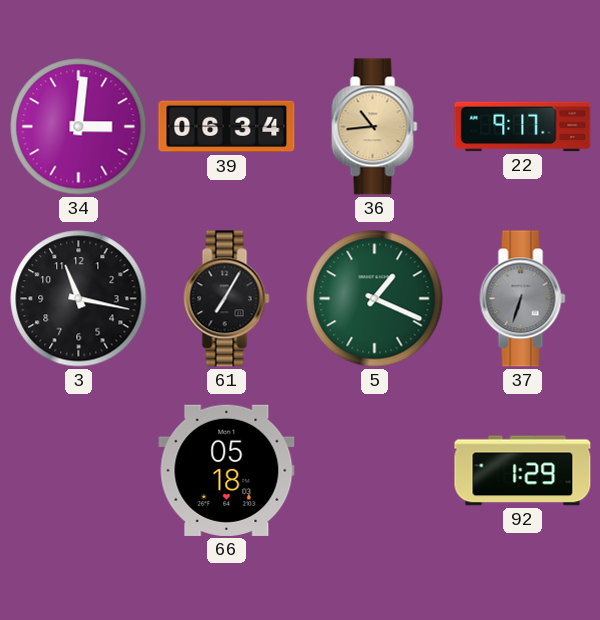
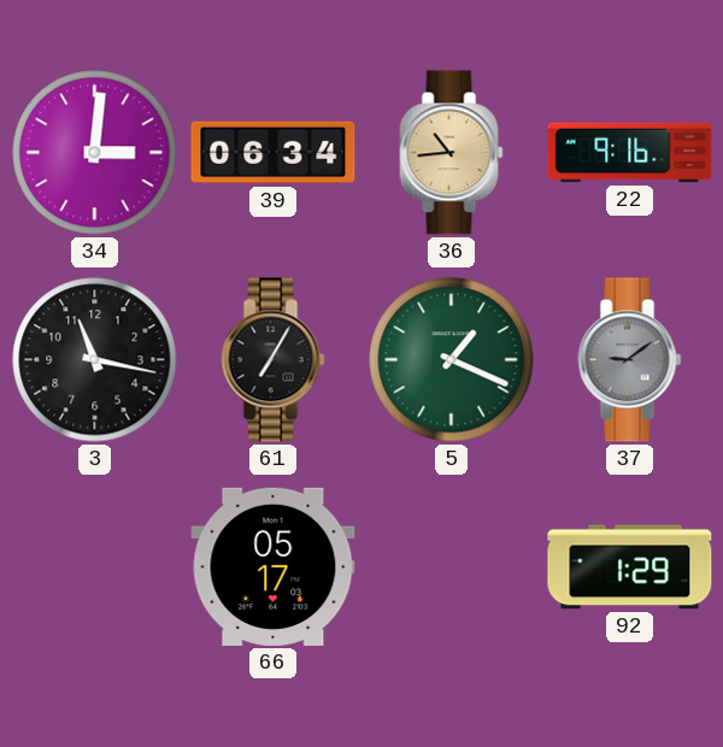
22: 9:17 -> 9:16
37: 6:33 -> 9:09
66: 05:18 -> 05:17
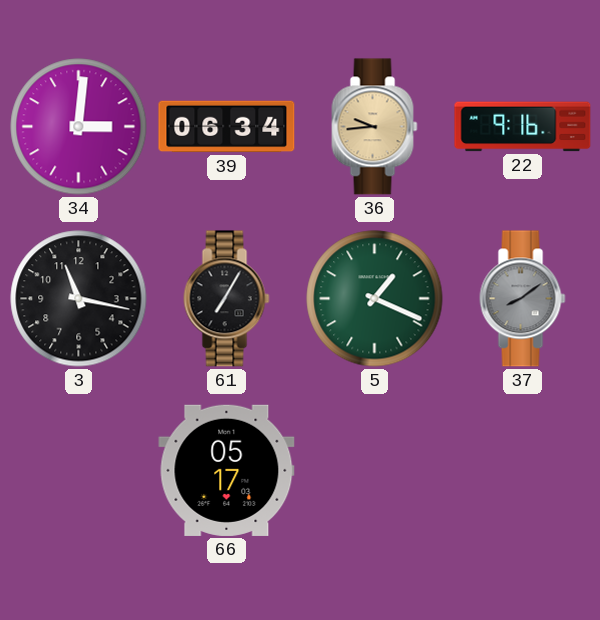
36: 10:44 -> 9:44
37: 9:09 -> 8:09
92: 1:29 -> none
